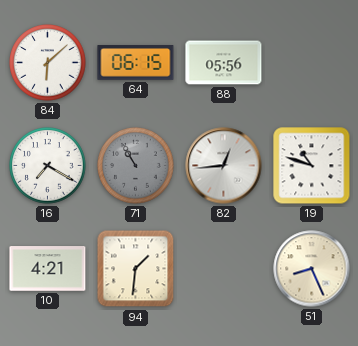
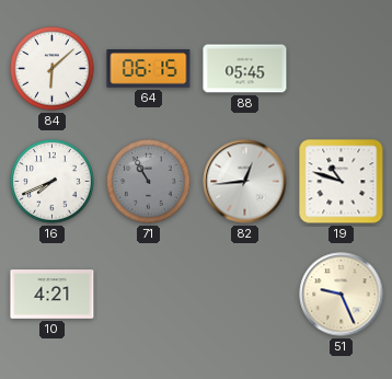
88: 05:56 -> 05:45
16: 7:20 -> 7:41
94: 1:31 -> none
51: 8:26 -> 9:26
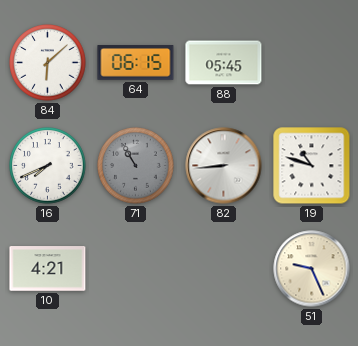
82: 12:44 -> 8:44
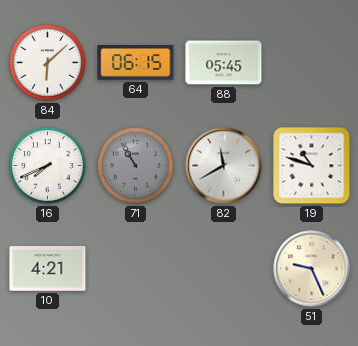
82: 8:44 -> 11:40
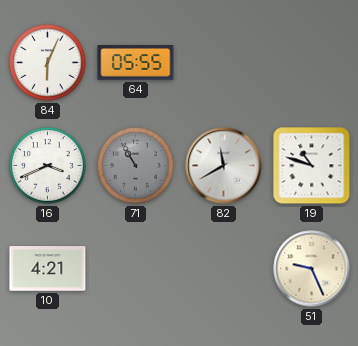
84: 6:08 -> 6:04
64: 06:15 -> 05:55
88: 05:45 -> none
16: 7:41 -> 3:41
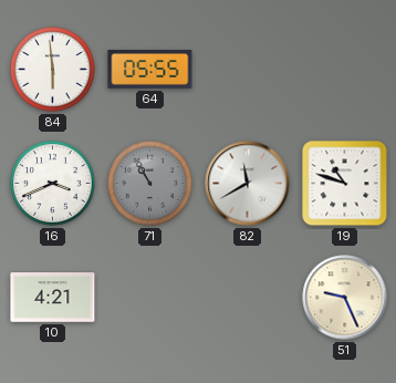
84: 6:04 -> 5:59
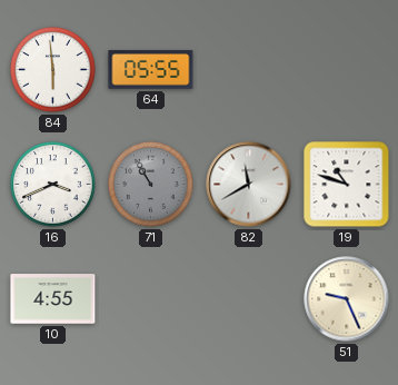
10: 4:21 -> 4:55
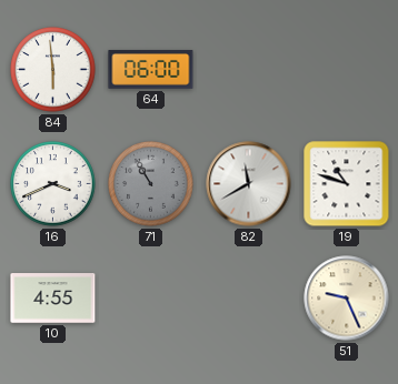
64: 05:55 -> 06:00
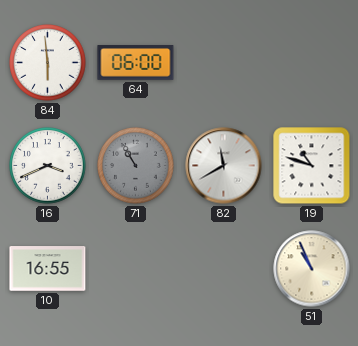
10: 4:55 -> 16:55
51: 9:26 -> 10:56
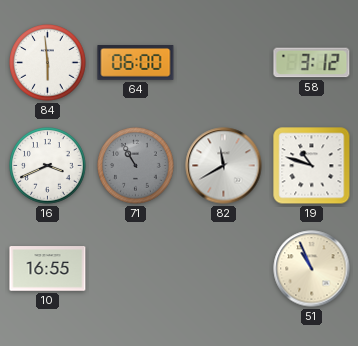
58: none -> 3:12
